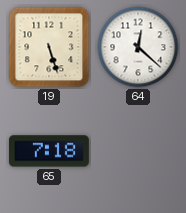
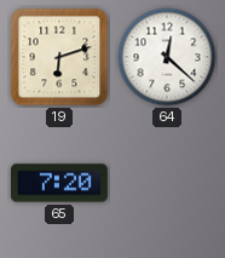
19: 5:27 -> 6:12
65: 7:18 -> 7:20
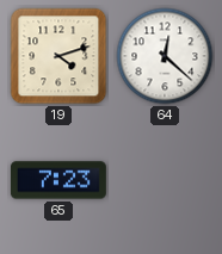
19: 6:12 -> 4:12
65: 7:20 -> 7:23
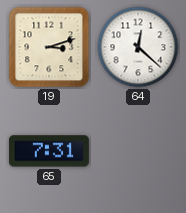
19: 4:12 -> 3:12
65: 7:23 -> 7:31
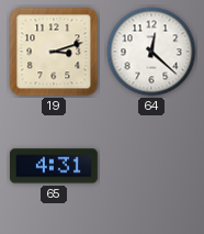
65: 7:31 -> 4:31
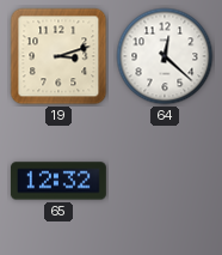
65: 4:31 -> 12:32
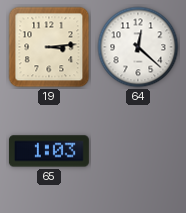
19: 3:12 -> 3:14
65: 12:32 -> 1:03
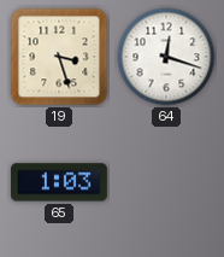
19: 3:14 -> 3:27
64: 12:22 -> 12:18
